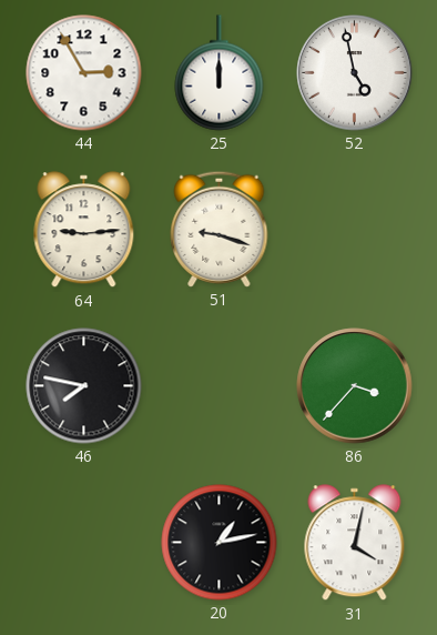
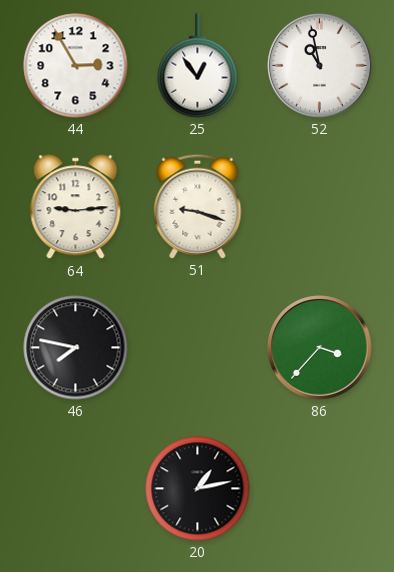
25: 12:00 -> 12:54
52: 4:58 -> 10:58
31: 4:02 -> none
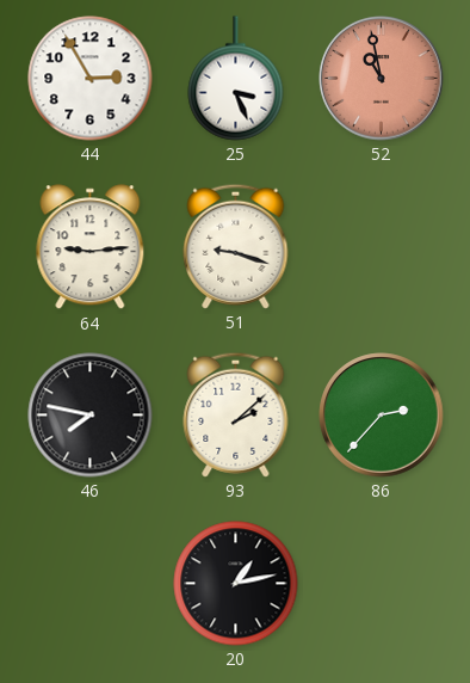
25: 12:54 -> 3:26
52 dial: white -> salmon
93: none -> 2:08
86: 3:37 -> 2:37
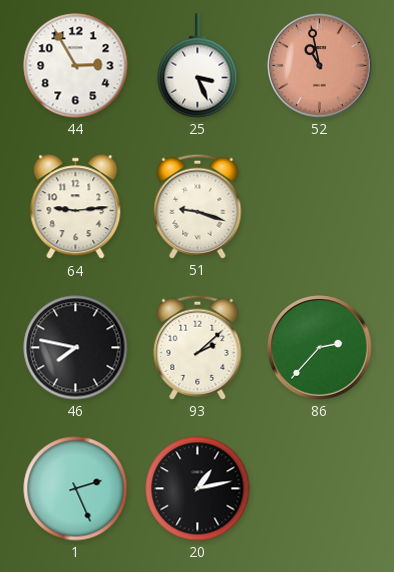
1: none -> 2:26
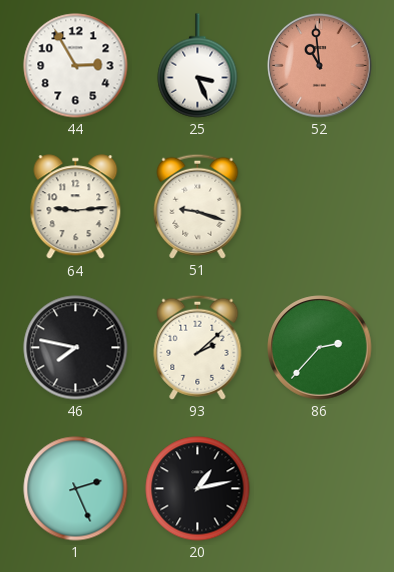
52: 10:58 -> 10:59
